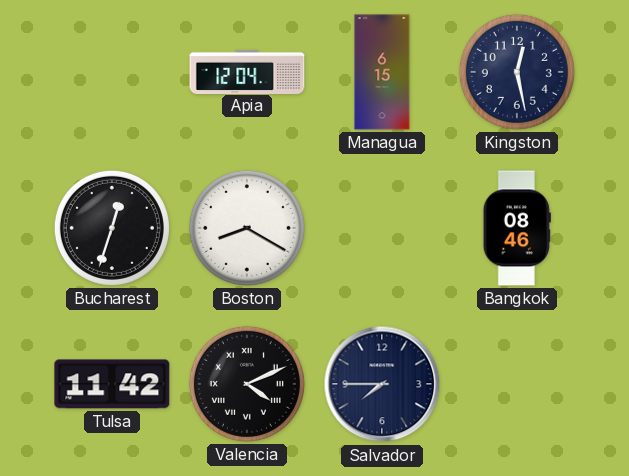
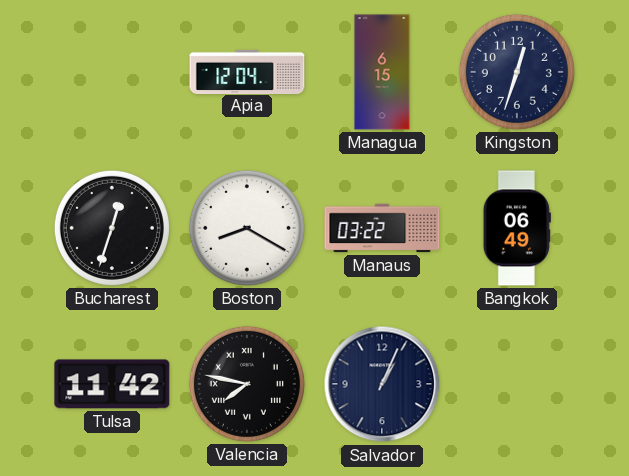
Kingston: 12:28 -> 12:33
Manaus: none -> 03:22
Bangkok: 08:46 -> 06:49
Valencia: 4:11 -> 7:47
Salvador: 7:45 -> 1:04
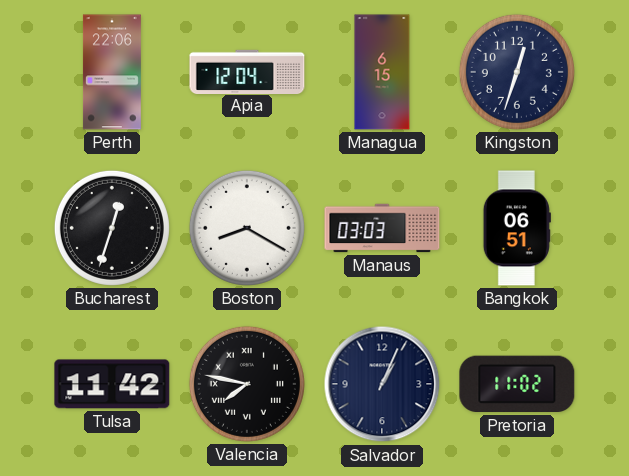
Perth: none -> 22:06
Manaus: 03:22 -> 03:03
Bangkok: 06:49 -> 06:51
Pretoria: none -> 11:02
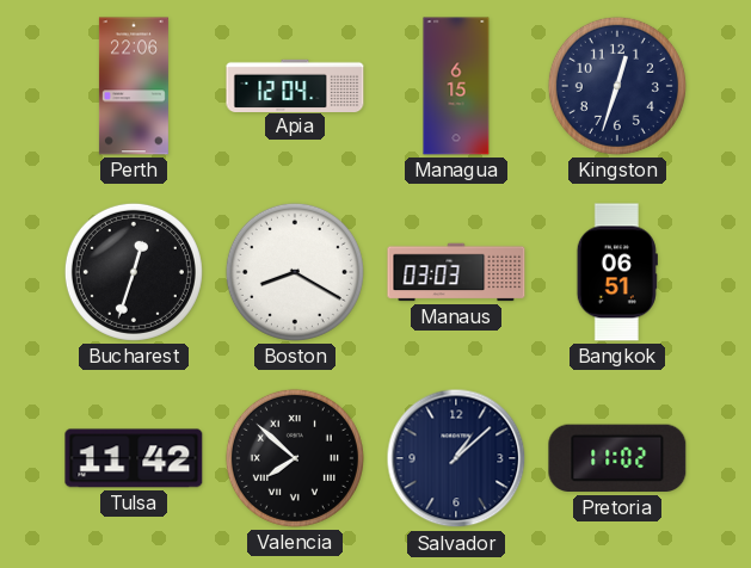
Valencia: 7:47 -> 7:52
Salvador: 1:04 -> 1:08
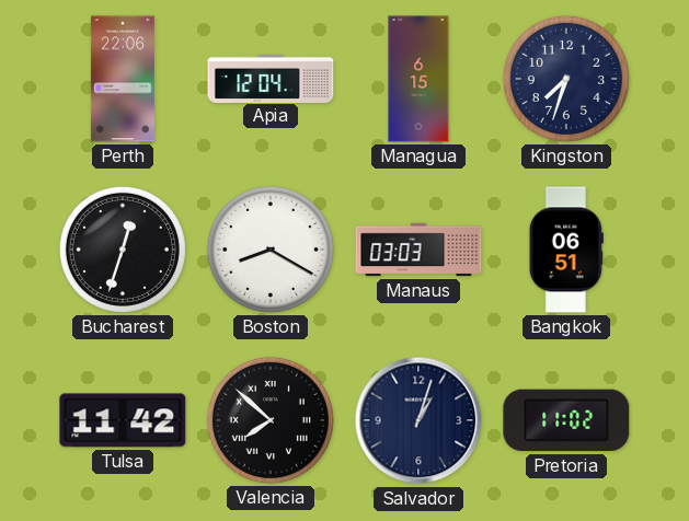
Kingston: 12:33 -> 7:33
Salvador: 1:08 -> 1:03
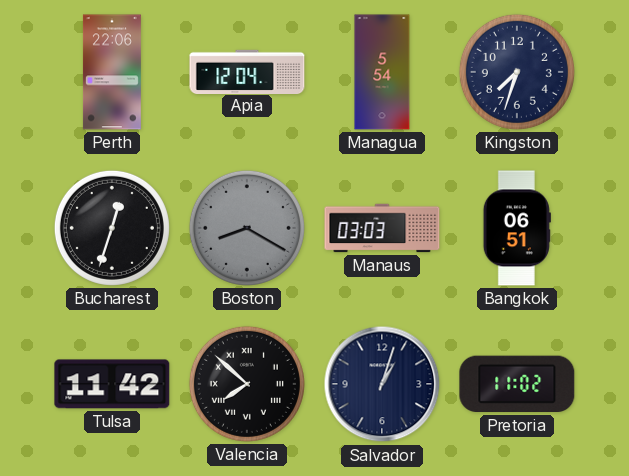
Managua: 6:15 -> 5:54
Boston dial: white -> grey
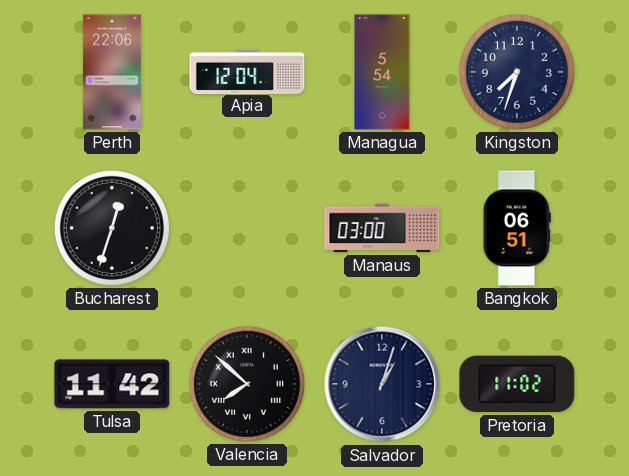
Boston: 8:20 -> none
Manaus: 03:03 -> 03:00
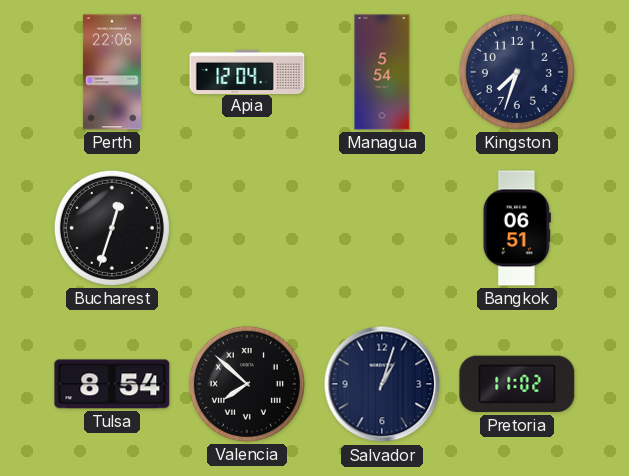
Manaus: 03:00 -> none
Tulsa: 11:42 -> 8:54
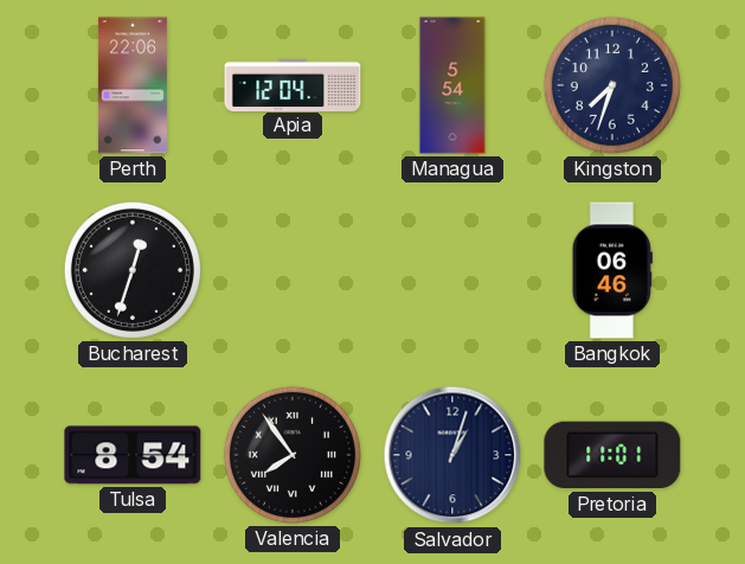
Bangkok: 06:51 -> 06:46
Valencia: 7:52 -> 7:54
Pretoria: 11:02 -> 11:01
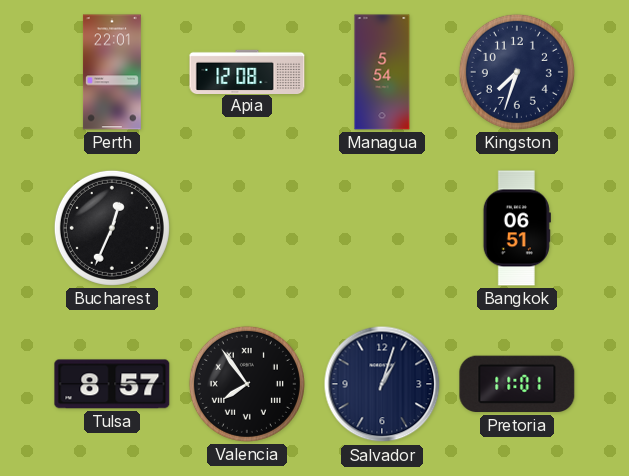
Perth: 22:06 -> 22:01
Apia: 12:04 -> 12:08
Bucharest: 12:33 -> 12:34
Bangkok: 06:46 -> 06:51
Tulsa: 8:54 -> 8:57
